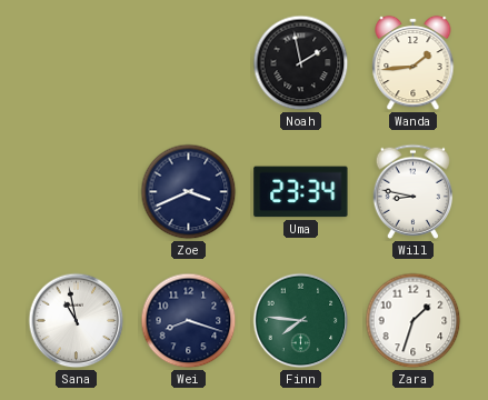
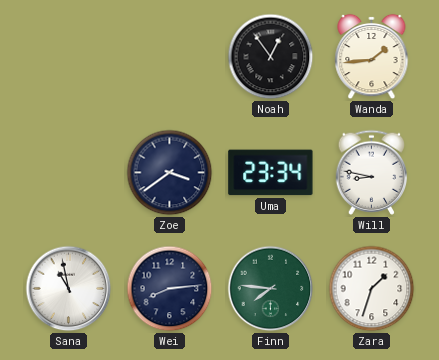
Noah: 1:58 -> 12:54
Zoe: 3:41 -> 3:39
Wei: 8:18 -> 8:14
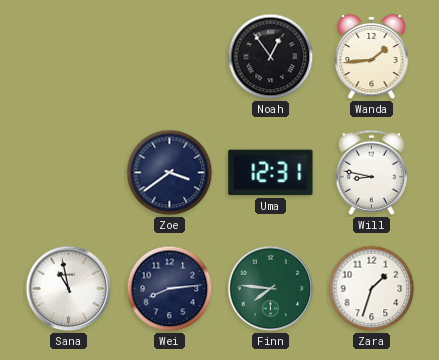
Uma: 23:34 -> 12:31
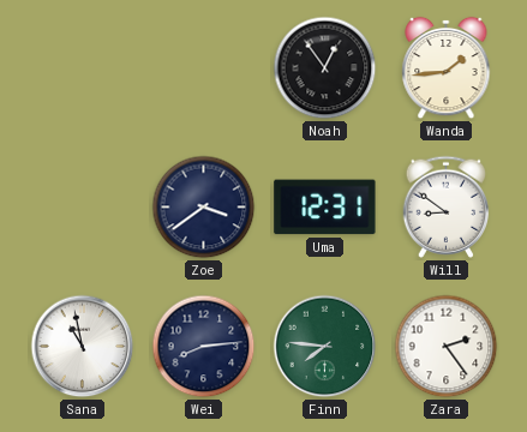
Will: 8:47 -> 8:51
Zara: 1:33 -> 2:24
